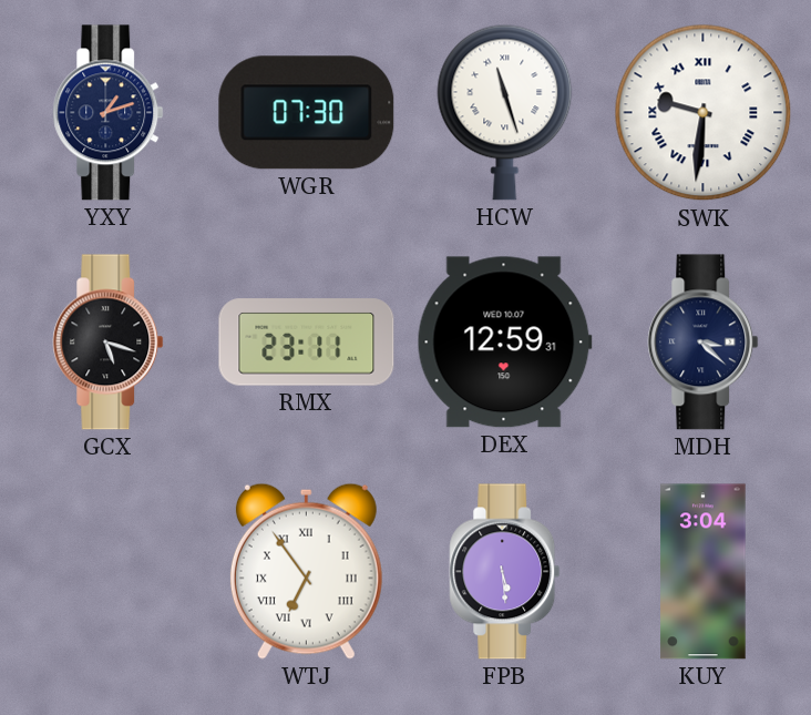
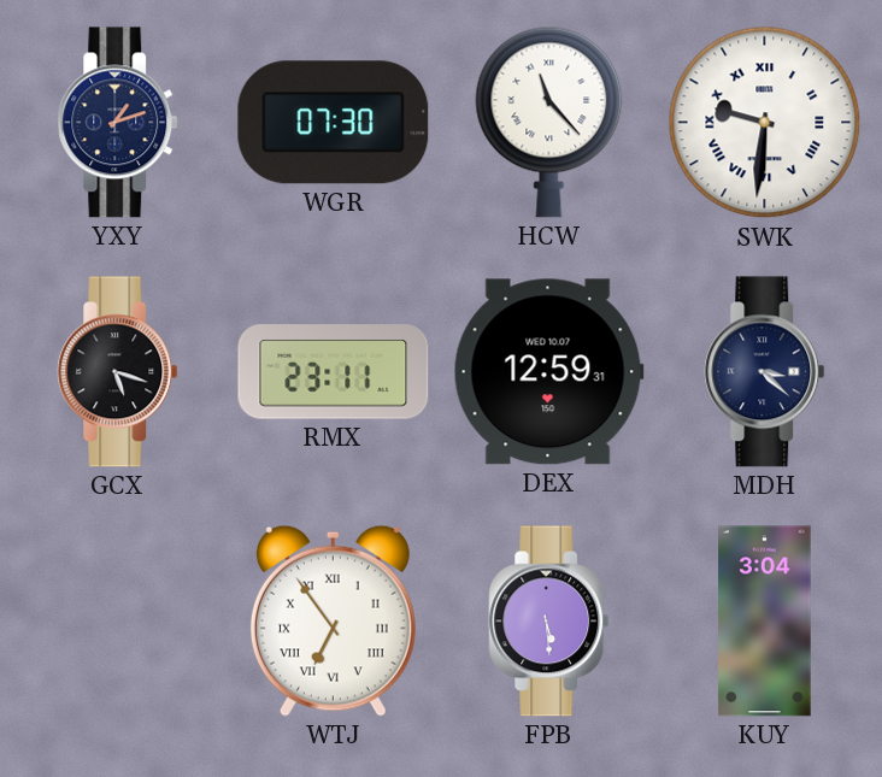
HCW: 11:27 -> 11:23
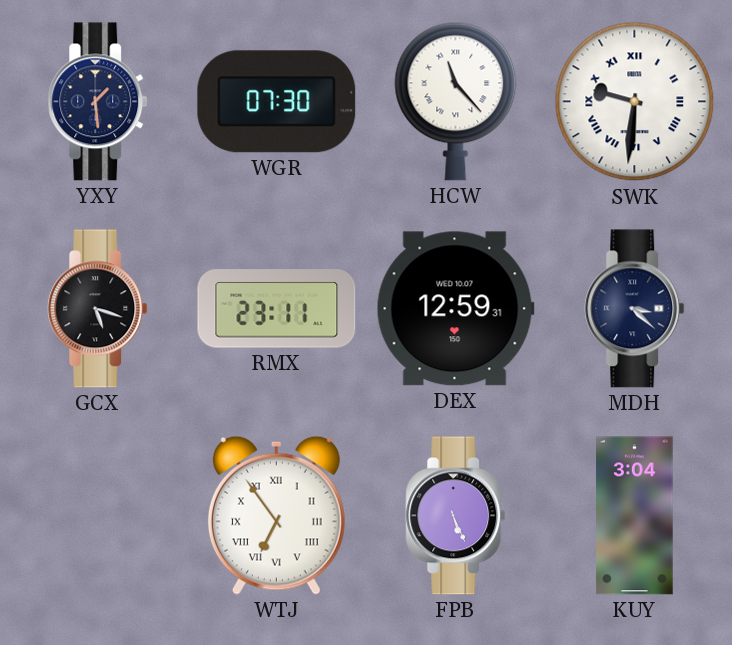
YXY: 1:12 -> 1:29
FPB: 5:29 -> 5:26
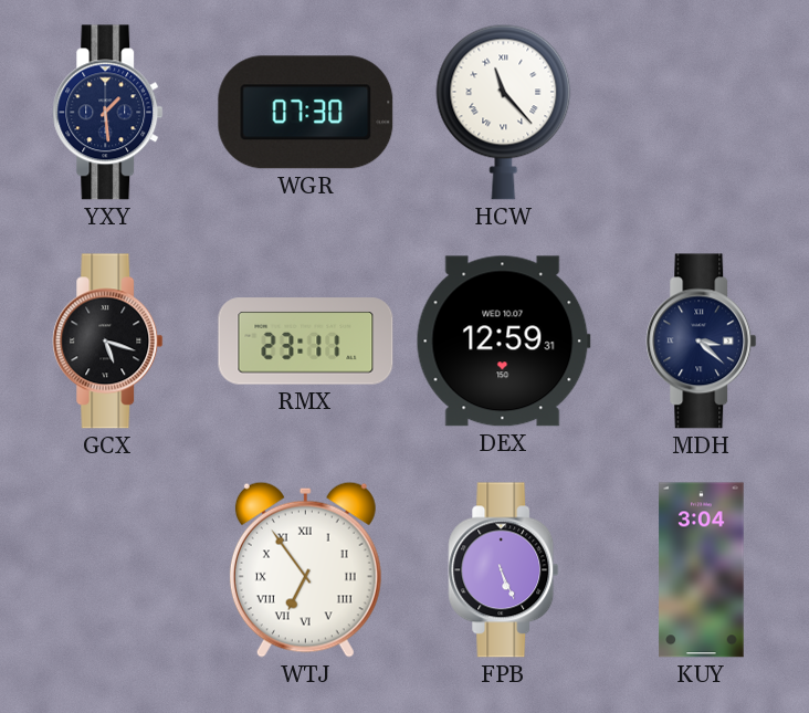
SWK: 9:31 -> none
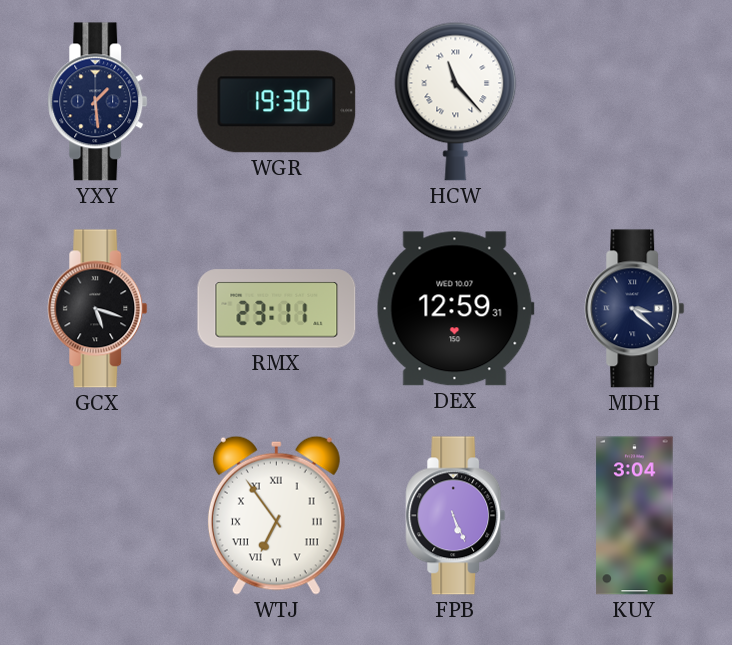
WGR: 07:30 -> 19:30
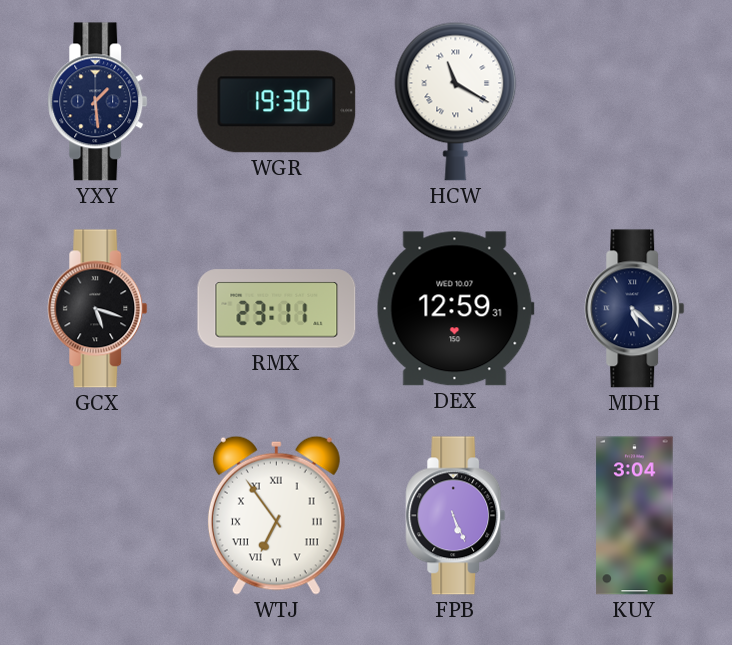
HCW: 11:23 -> 11:20
MDH: 3:22 -> 5:22
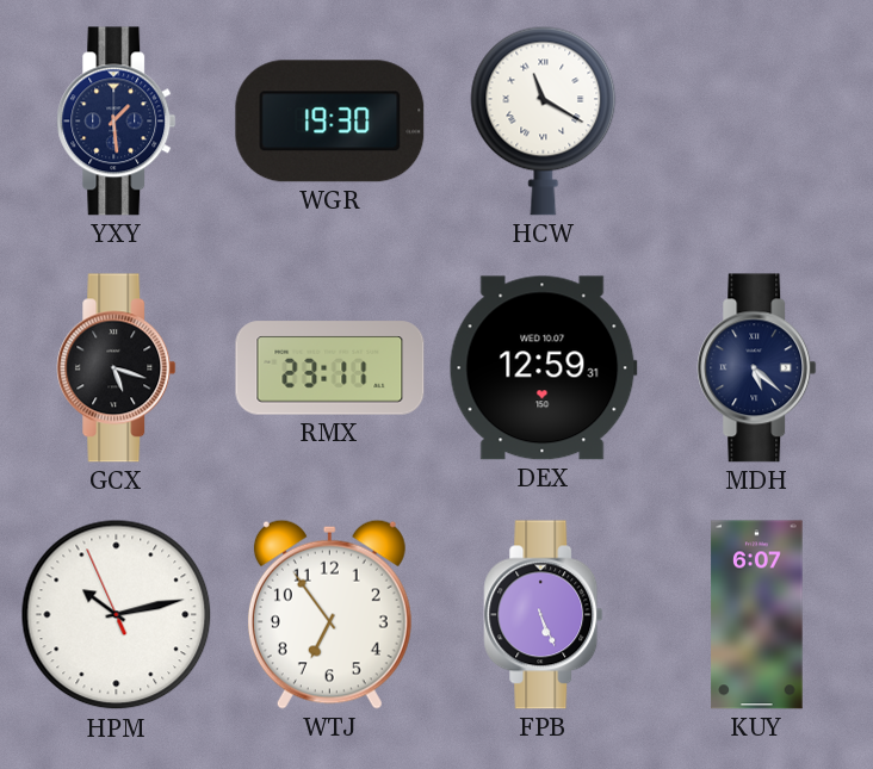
HPM: none -> 10:12
WTJ numerals: Roman -> Arabic
KUY: 3:04 -> 6:07
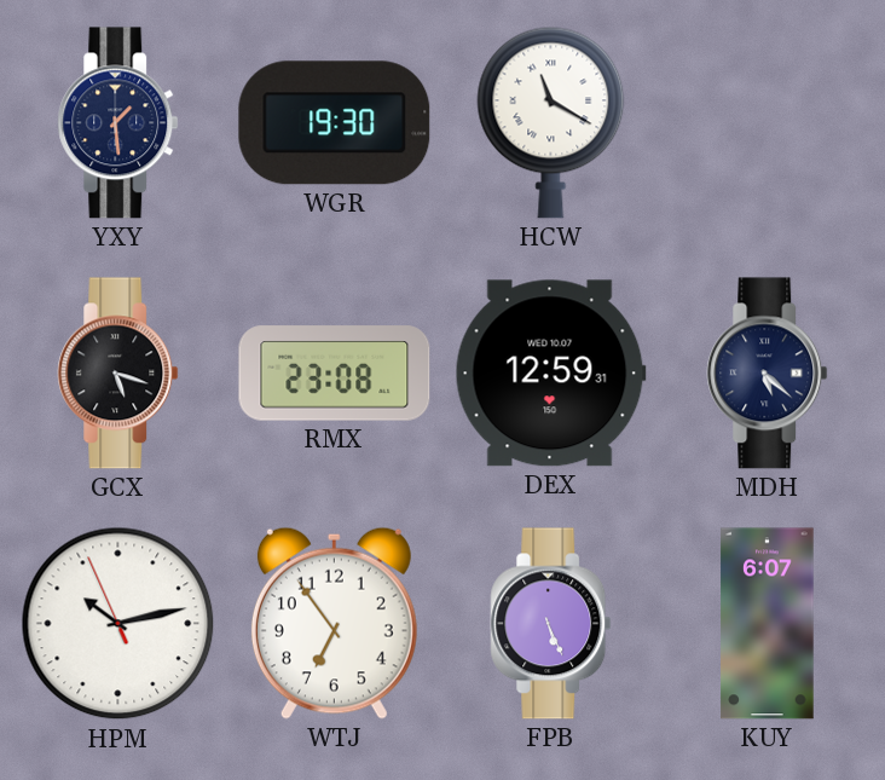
RMX: 23:11 -> 23:08
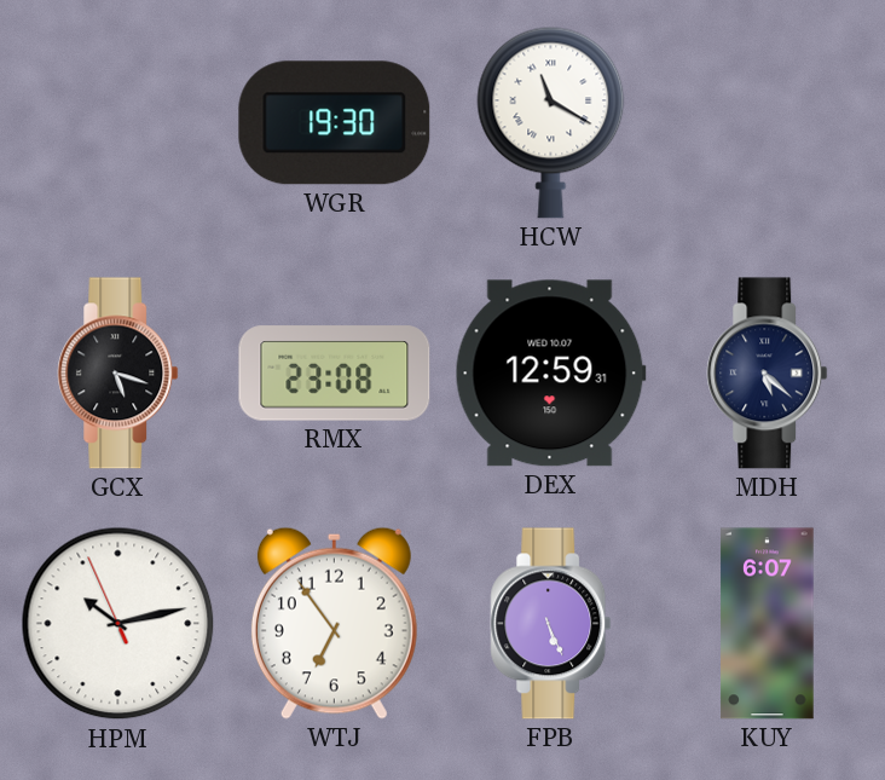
YXY: 1:29 -> none
